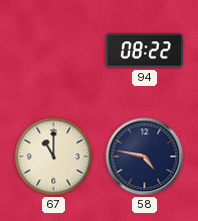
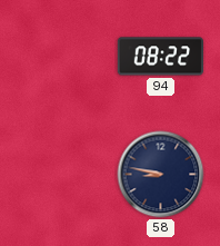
67: 11:00 -> none
58: 4:47 -> 8:47
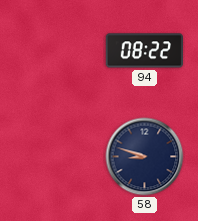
58: 8:47 -> 8:48
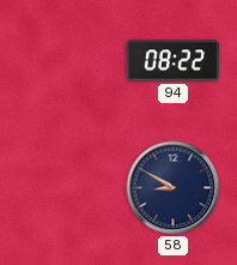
58: 8:48 -> 8:50
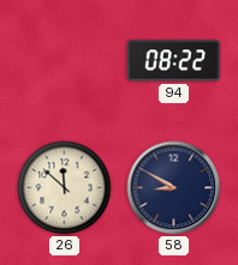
26: none -> 11:52
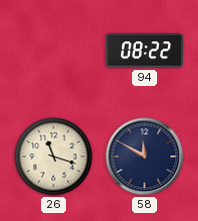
26: 11:52 -> 11:18
58: 8:50 -> 11:50
